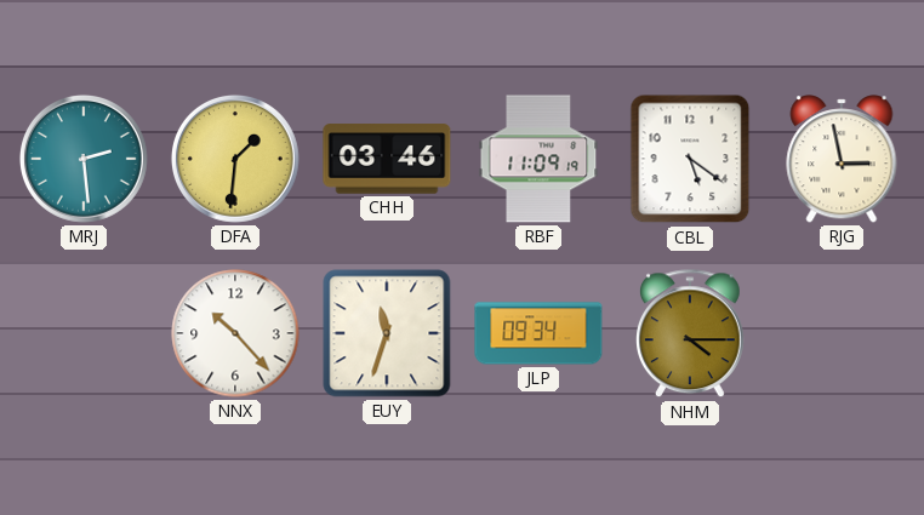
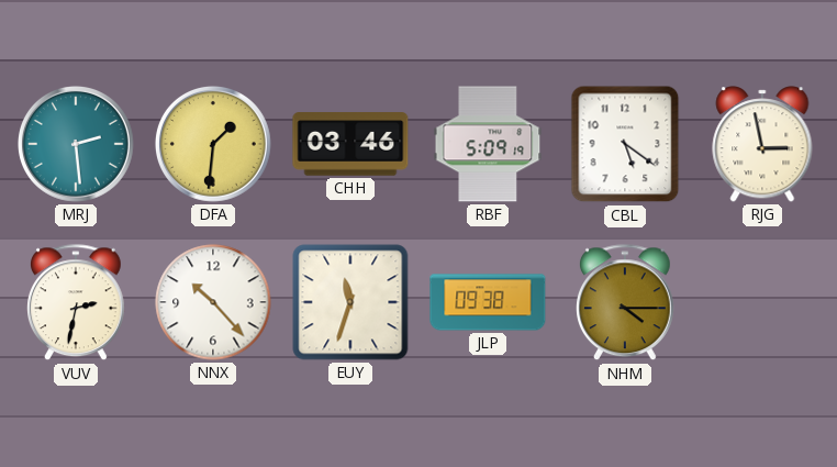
RBF: 11:09 -> 5:09
VUV: none -> 2:32
JLP: 09:34 -> 09:38
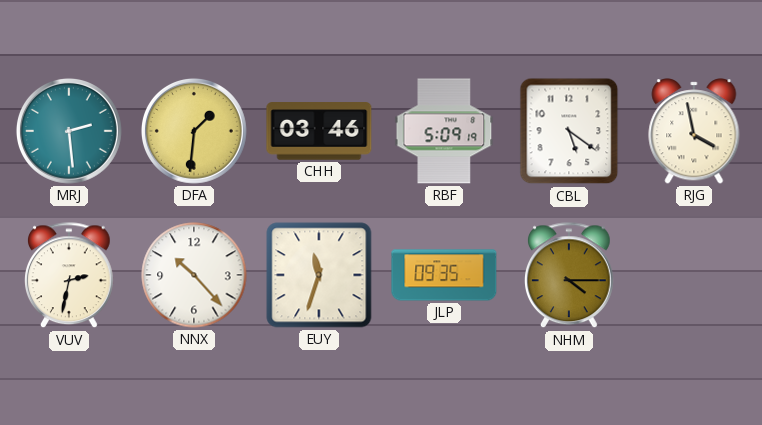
RJG: 2:58 -> 3:58
JLP: 09:38 -> 09:35
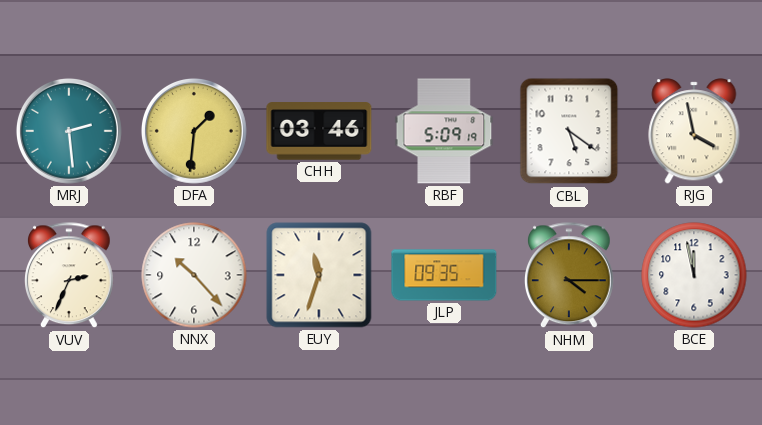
VUV: 2:32 -> 2:34
BCE: none -> 11:58
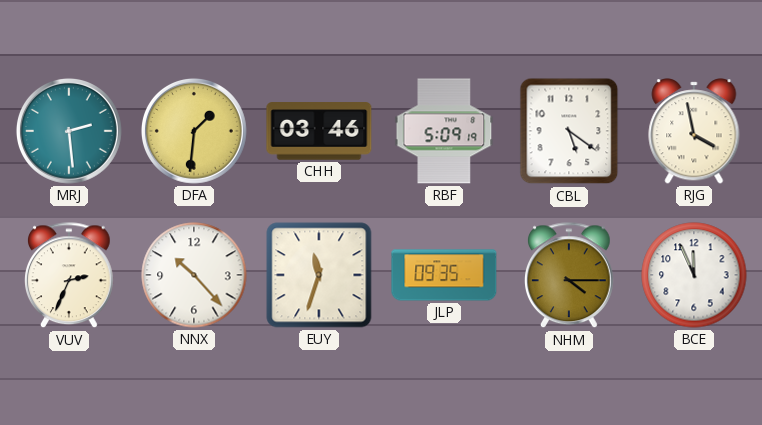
BCE: 11:58 -> 11:56
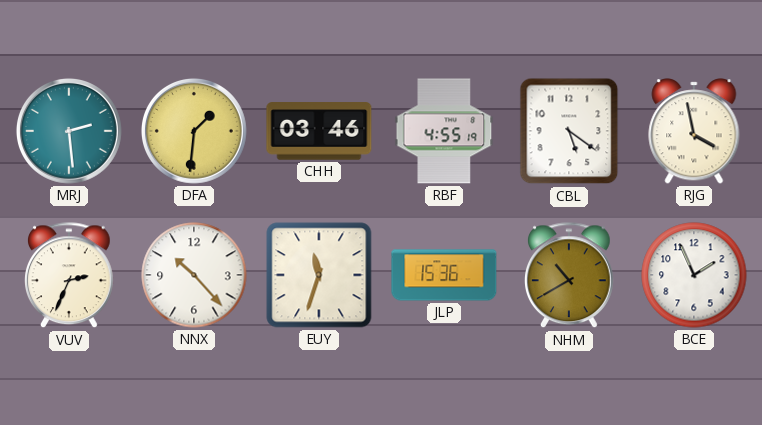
RBF: 5:09 -> 4:55
JLP: 09:35 -> 15:36
NHM: 4:15 -> 10:40
BCE: 11:56 -> 1:56
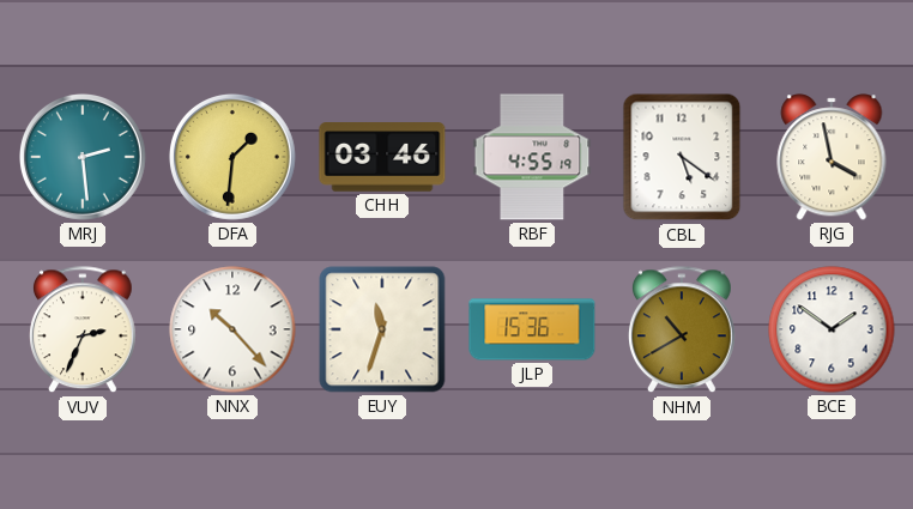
BCE: 1:56 -> 1:51
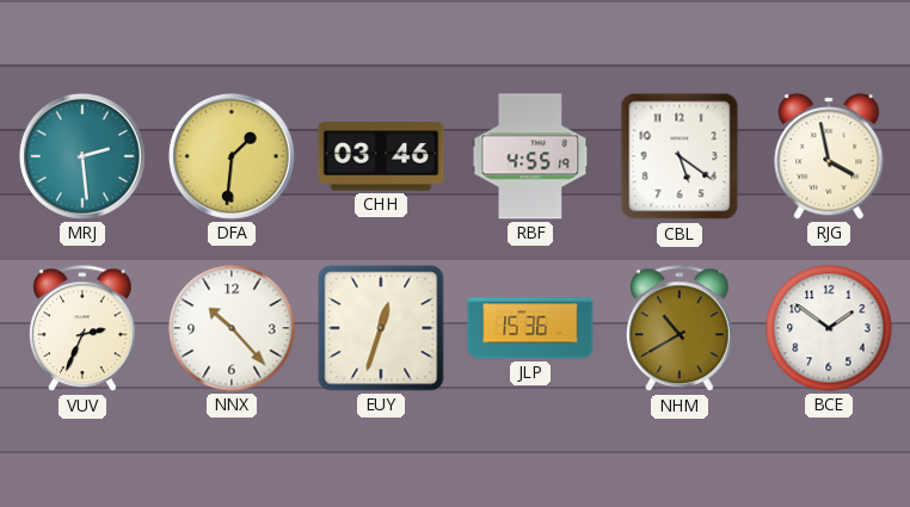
EUY: 11:33 -> 12:33
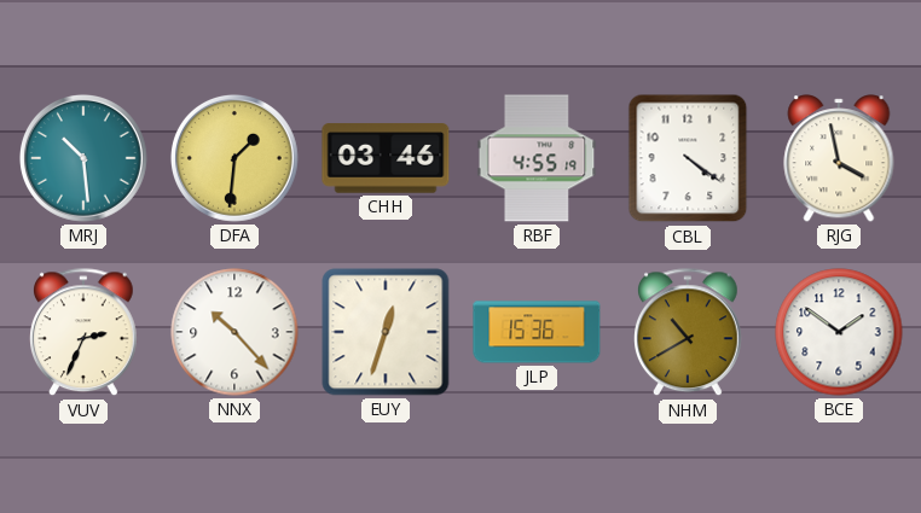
MRJ: 2:29 -> 10:29
CBL: 5:21 -> 4:21
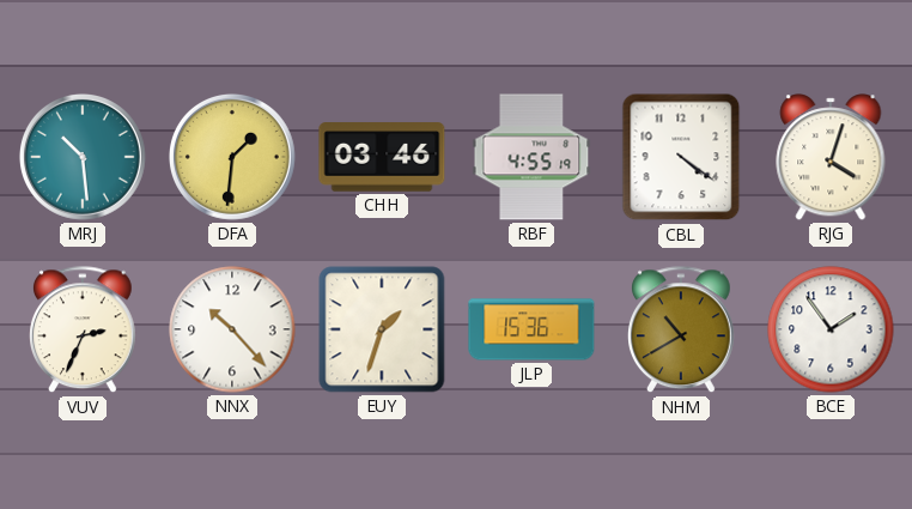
RJG: 3:58 -> 4:03
EUY: 12:33 -> 1:33
BCE: 1:51 -> 1:54
